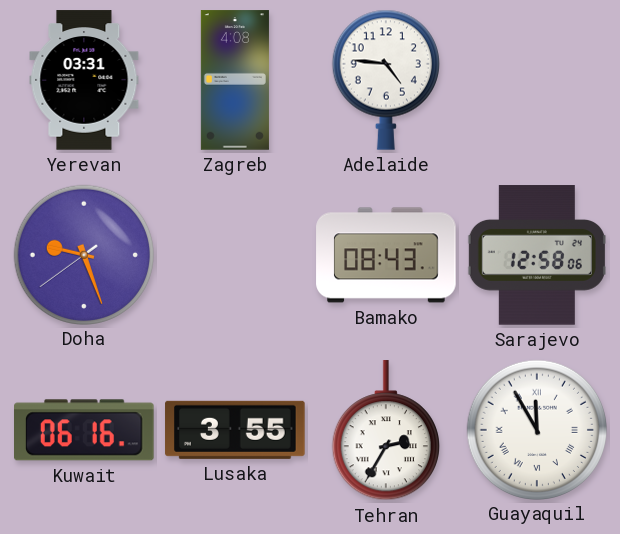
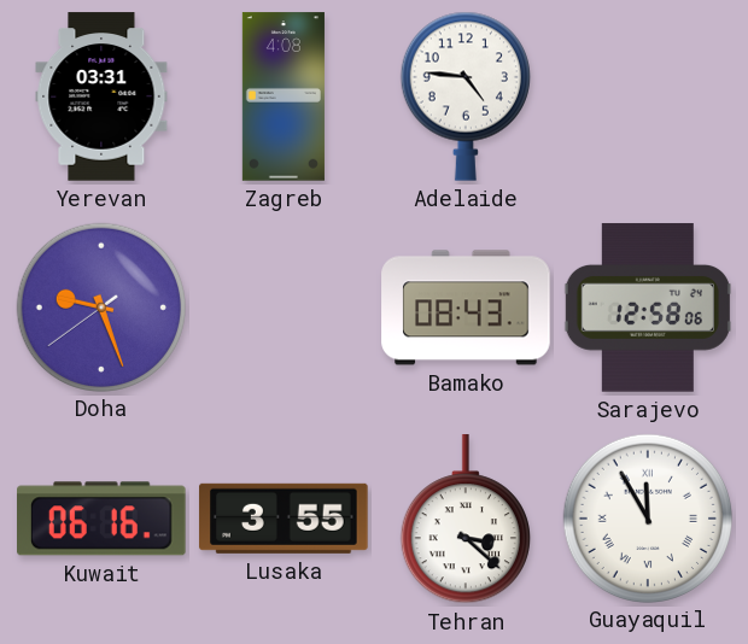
Tehran: 2:35 -> 3:22
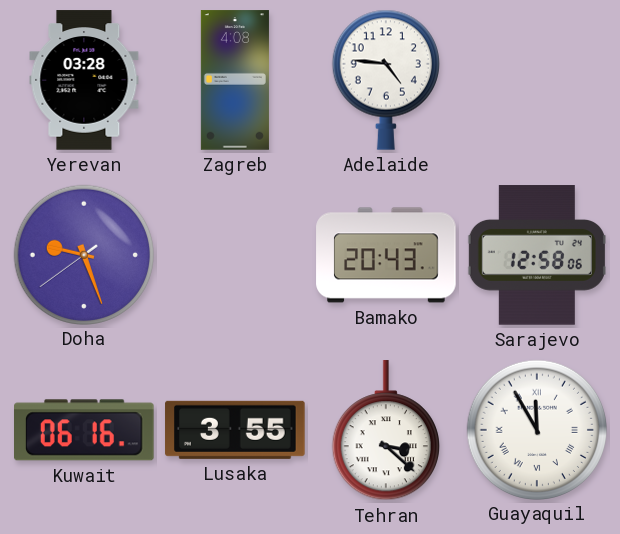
Yerevan: 03:31 -> 03:28
Bamako: 08:43 -> 20:43
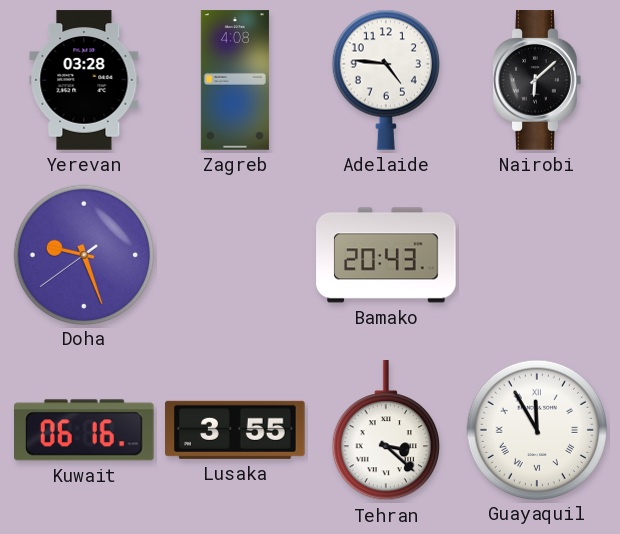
Nairobi: none -> 6:08
Sarajevo: 12:58 -> none
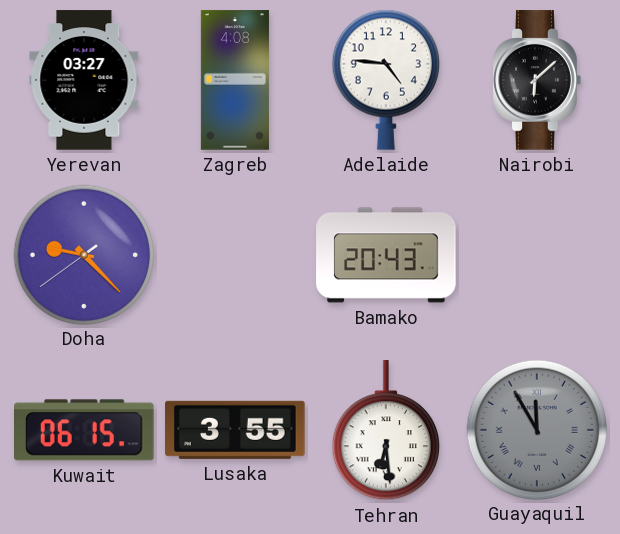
Yerevan: 03:28 -> 03:27
Doha: 9:26 -> 9:22
Kuwait: 06:16 -> 06:15
Tehran: 3:22 -> 6:29
Guayaquil dial: white -> grey
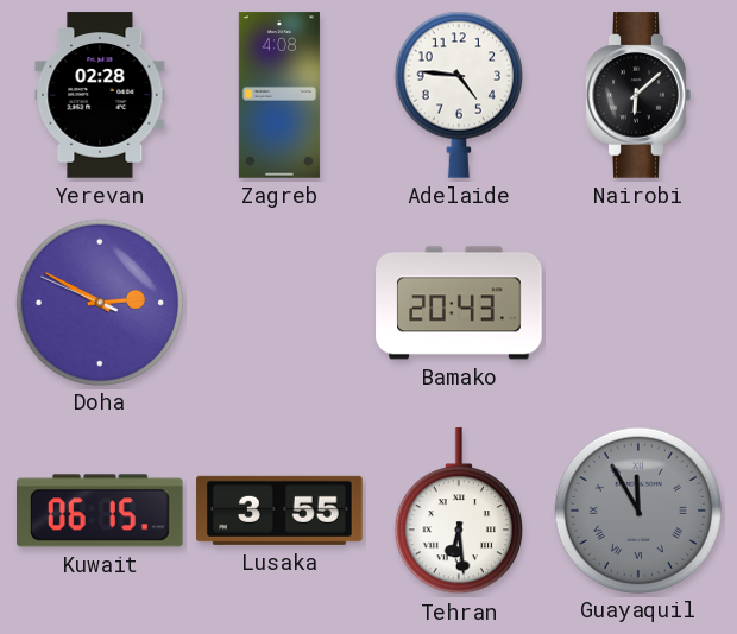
Yerevan: 03:27 -> 02:28
Doha: 9:22 -> 2:49
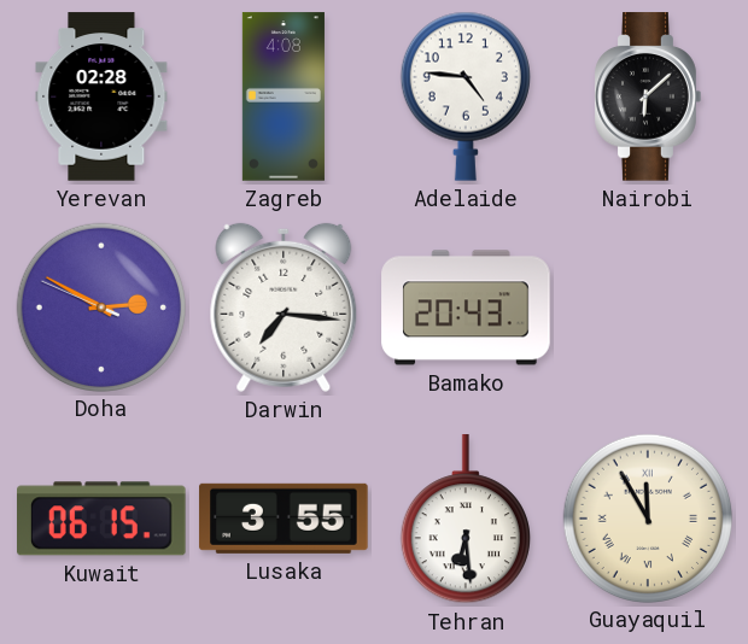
Darwin: none -> 7:16
Guayaquil dial: grey -> cream
